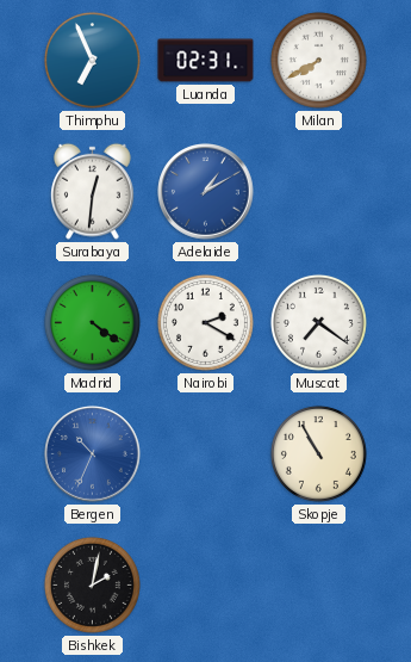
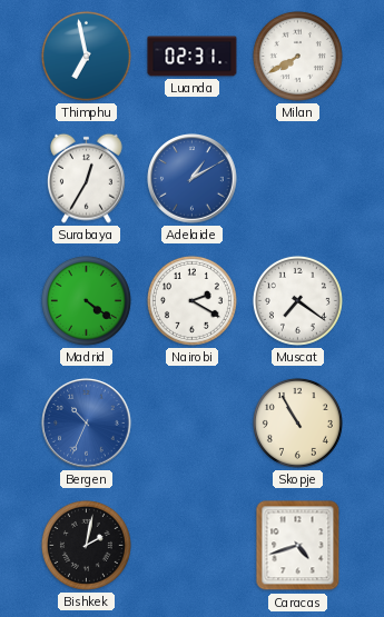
Thimphu: 6:56 -> 6:58
Surabaya: 12:31 -> 12:35
Caracas: none -> 4:42
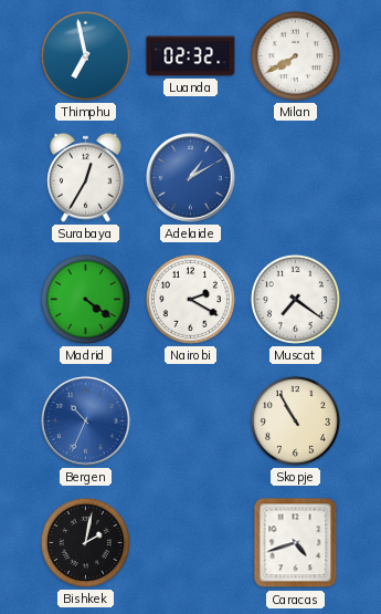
Luanda: 02:31 -> 02:32
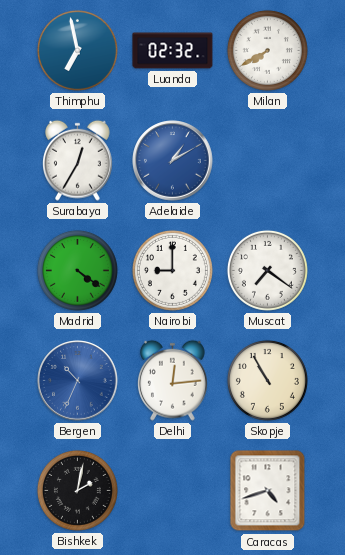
Nairobi: 2:20 -> 9:00
Delhi: none -> 12:14
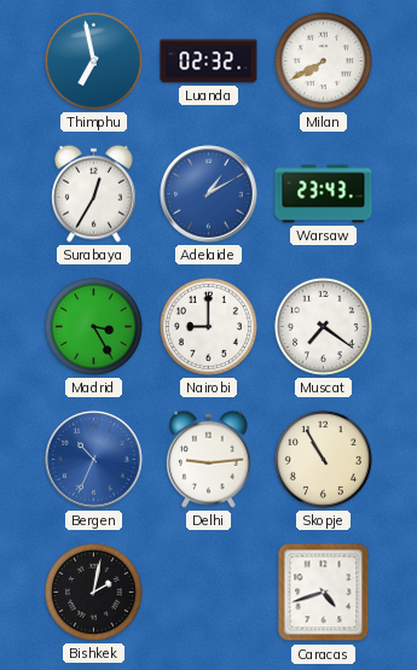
Warsaw: none -> 23:43
Madrid: 4:21 -> 3:25
Delhi: 12:14 -> 9:14
